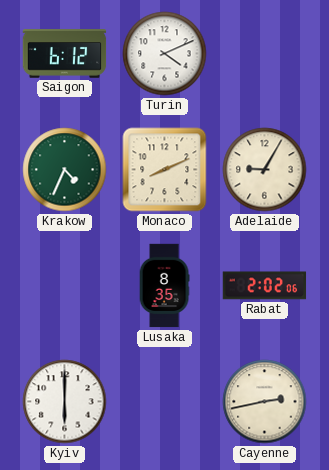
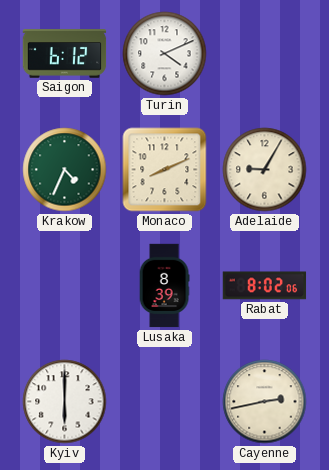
Lusaka: 8:35 -> 8:39
Rabat: 2:02 -> 8:02
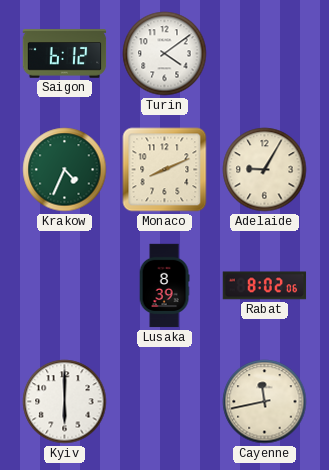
Turin: 4:11 -> 4:09
Cayenne: 2:43 -> 11:43
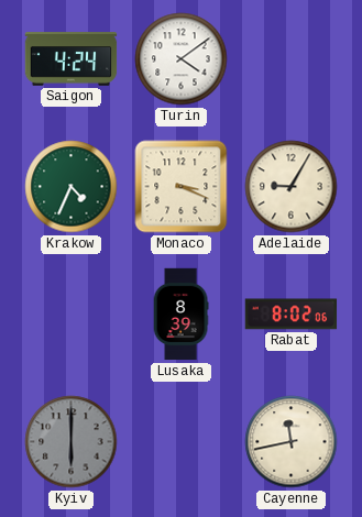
Saigon: 6:12 -> 4:24
Monaco: 8:11 -> 3:19
Kyiv dial: white -> grey
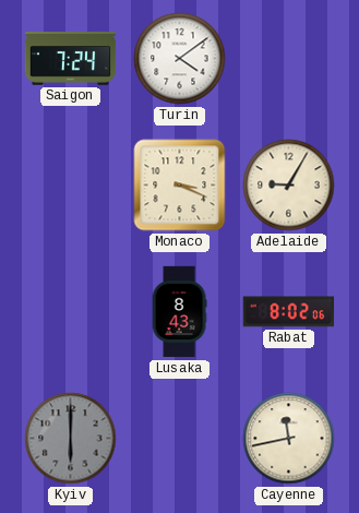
Saigon: 4:24 -> 7:24
Krakow: 4:34 -> none
Lusaka: 8:39 -> 8:43
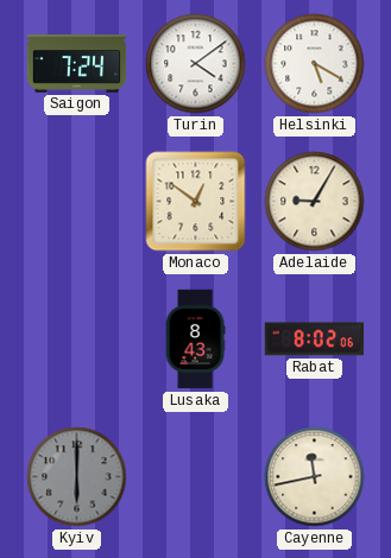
Helsinki: none -> 5:20
Monaco: 3:19 -> 12:51
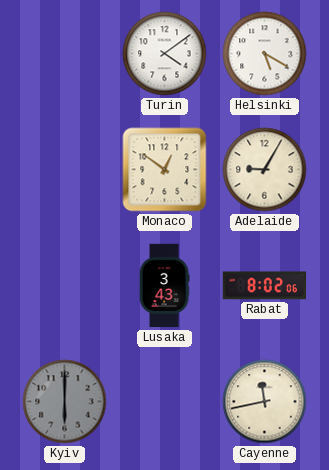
Saigon: 7:24 -> none
Lusaka: 8:43 -> 3:43
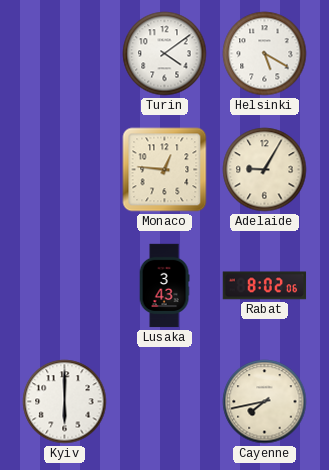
Monaco: 12:51 -> 12:46
Kyiv dial: grey -> white
Cayenne: 11:43 -> 7:43
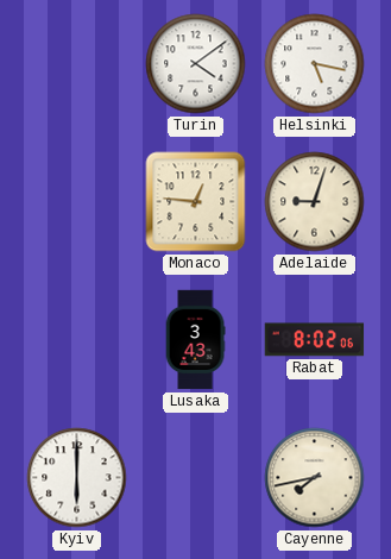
Helsinki: 5:20 -> 5:17
Adelaide: 9:05 -> 9:03
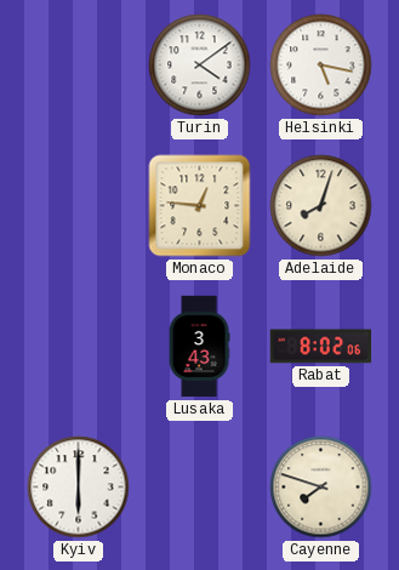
Adelaide: 9:03 -> 8:03
Cayenne: 7:43 -> 7:48
